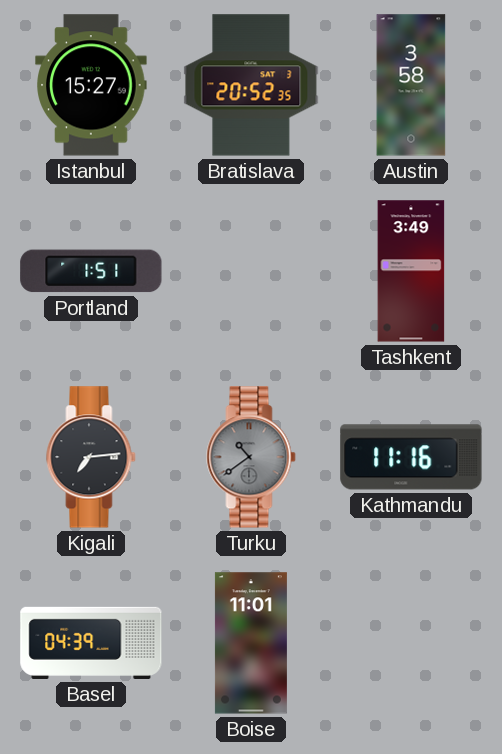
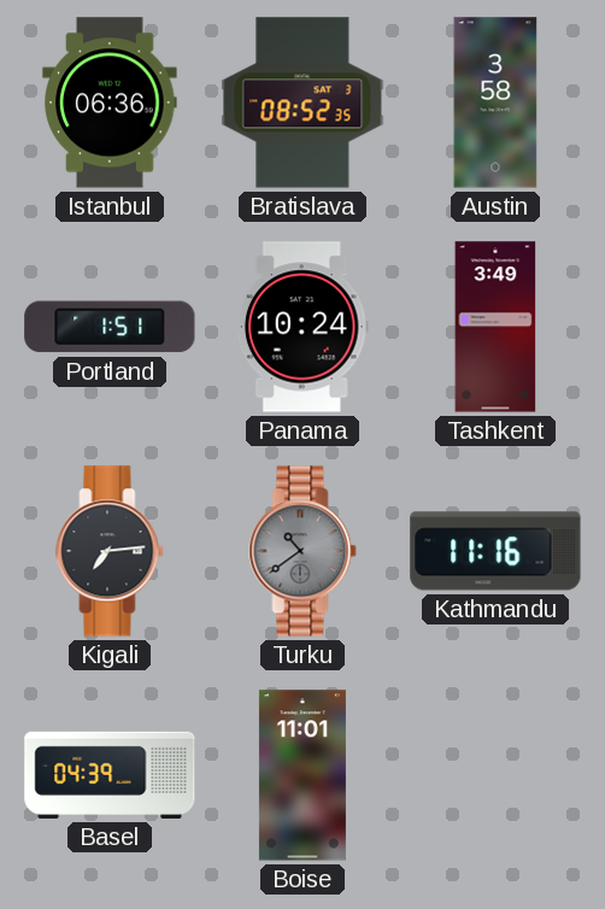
Istanbul: 15:27 -> 06:36
Bratislava: 20:52 -> 08:52
Panama: none -> 10:24
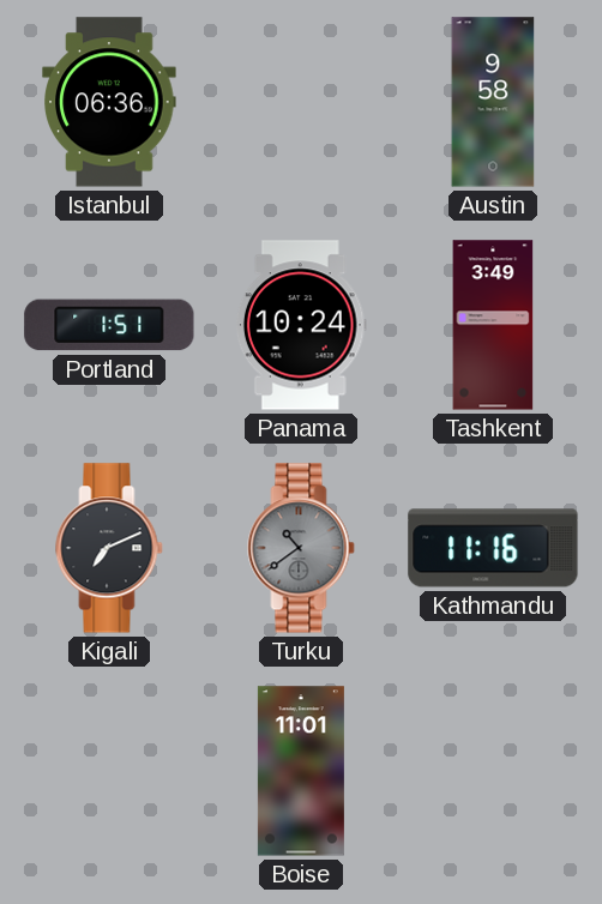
Bratislava: 08:52 -> none
Austin: 3:58 -> 9:58
Kigali: 7:14 -> 7:11
Basel: 04:39 -> none
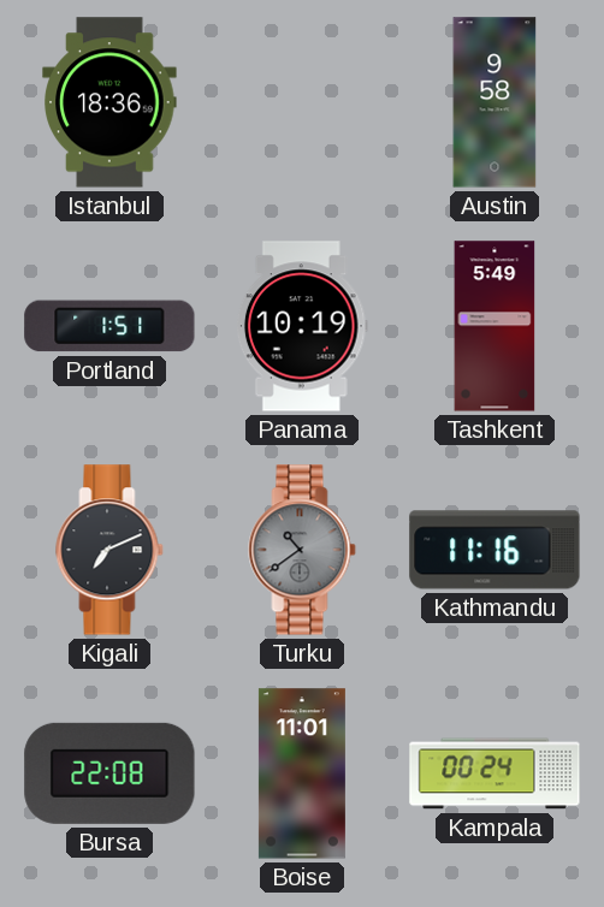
Istanbul: 06:36 -> 18:36
Panama: 10:24 -> 10:19
Tashkent: 3:49 -> 5:49
Bursa: none -> 22:08
Kampala: none -> 00:24
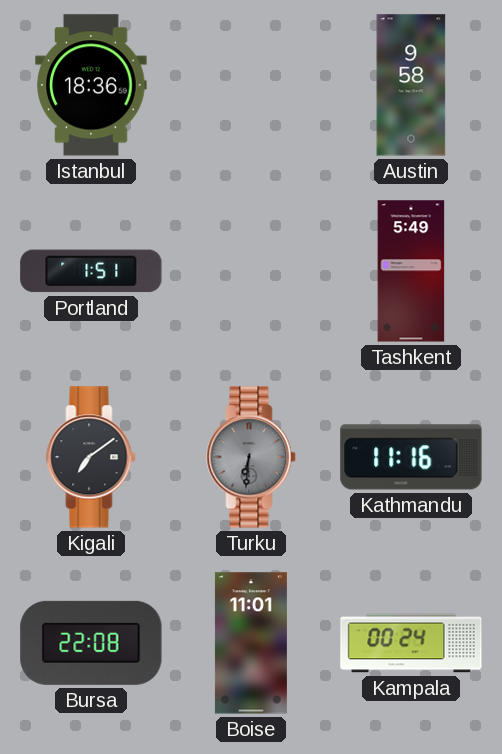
Panama: 10:19 -> none
Kigali: 7:11 -> 7:09
Turku: 10:39 -> 6:31
